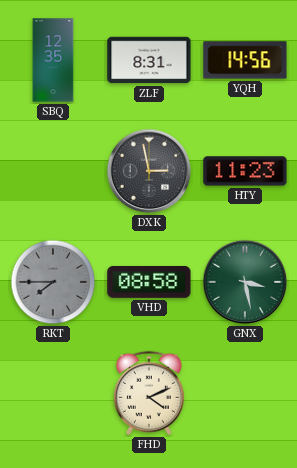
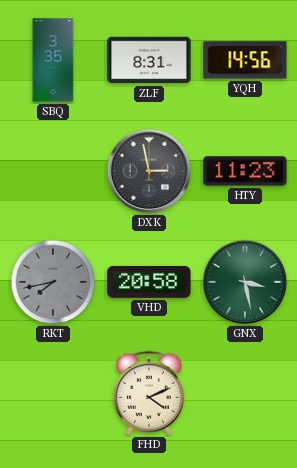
SBQ: 12:35 -> 3:35
RKT: 7:45 -> 7:43
VHD: 08:58 -> 20:58
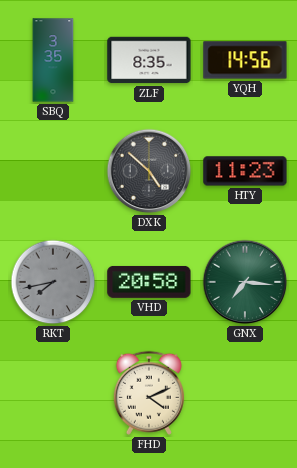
ZLF: 8:31 -> 8:35
DXK: 2:58 -> 4:52
GNX: 3:28 -> 7:16
